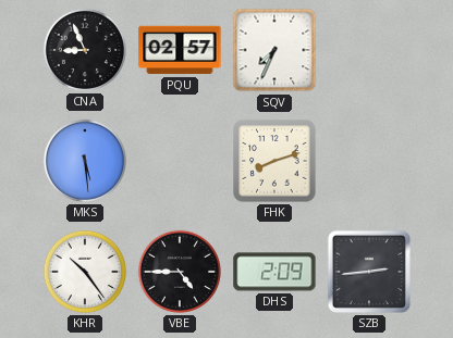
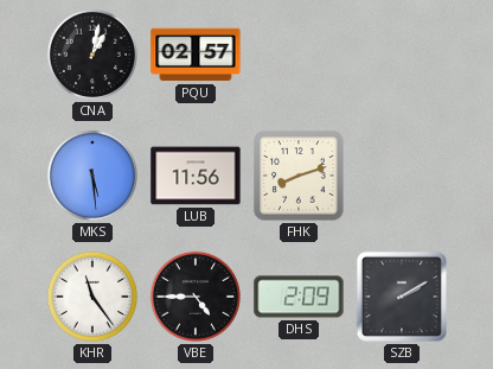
CNA: 8:56 -> 1:02
SQV: 7:34 -> none
LUB: none -> 11:56
KHR: 10:24 -> 11:24
SZB: 2:44 -> 2:10
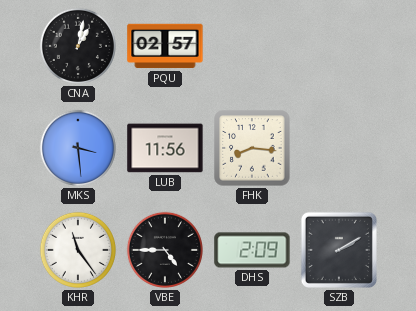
MKS: 5:29 -> 3:29
FHK: 8:12 -> 8:16
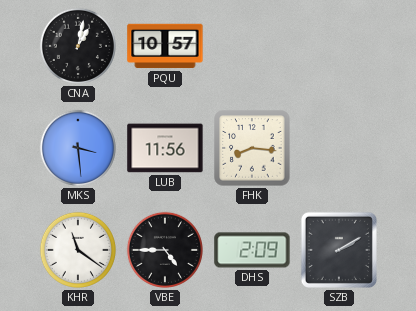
PQU: 02:57 -> 10:57
KHR: 11:24 -> 11:21
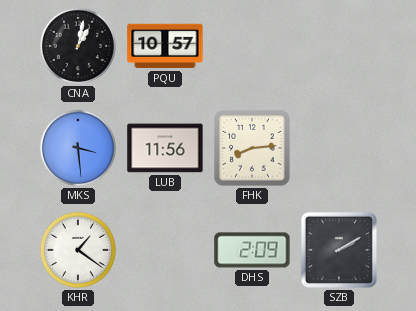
FHK: 8:16 -> 8:14
KHR: 11:21 -> 1:21
VBE: 4:45 -> none
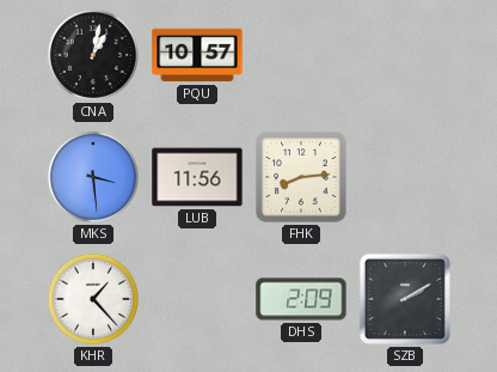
KHR: 1:21 -> 1:23
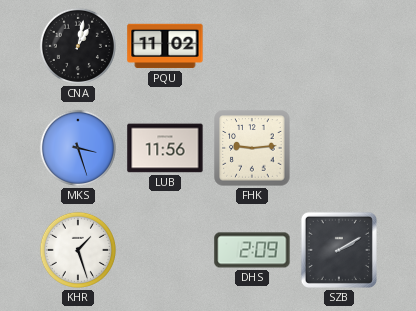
PQU: 10:57 -> 11:02
MKS: 3:29 -> 3:27
FHK: 8:14 -> 9:14
KHR: 1:23 -> 1:27
